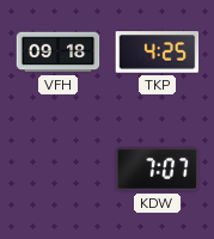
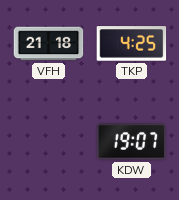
VFH: 09:18 -> 21:18
KDW: 7:07 -> 19:07
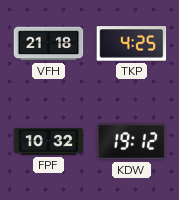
FPF: none -> 10:32
KDW: 19:07 -> 19:12
